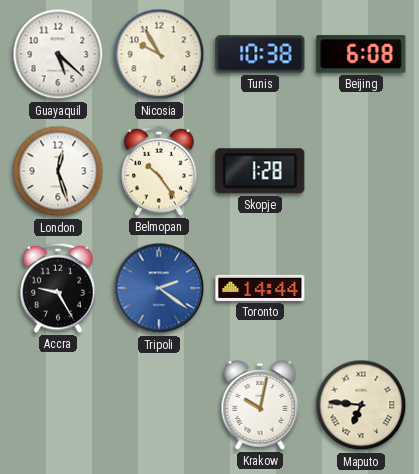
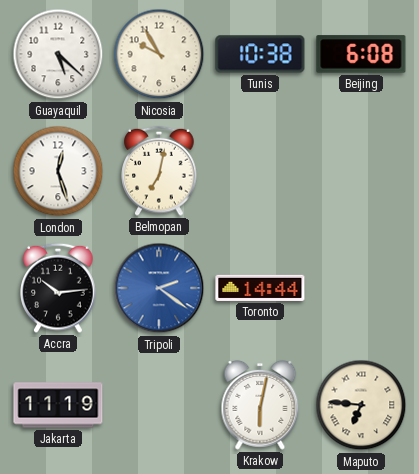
Belmopan: 10:24 -> 7:02
Skopje: 1:28 -> none
Accra: 9:25 -> 10:14
Jakarta: none -> 11:19
Krakow: 10:02 -> 6:02
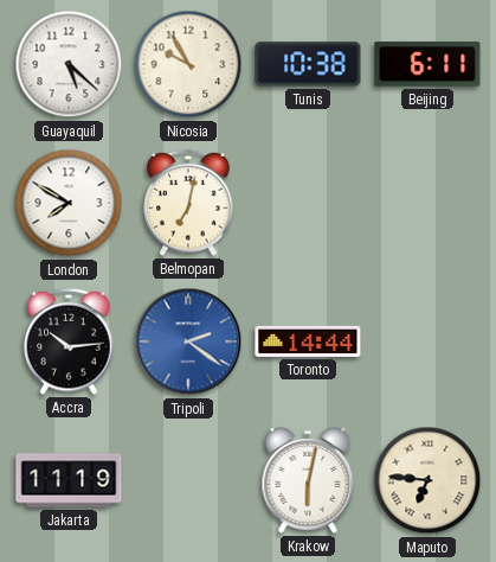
Beijing: 6:08 -> 6:11
London: 12:27 -> 7:50
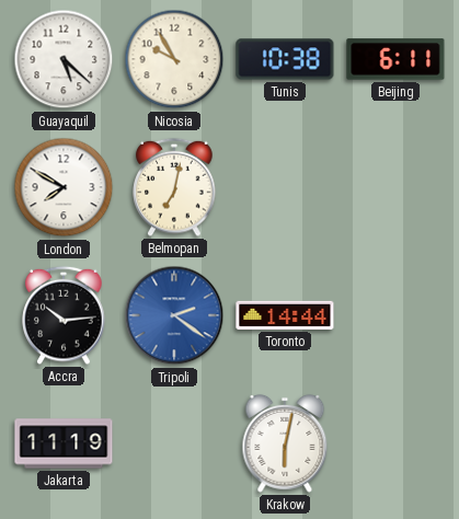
Maputo: 6:46 -> none
